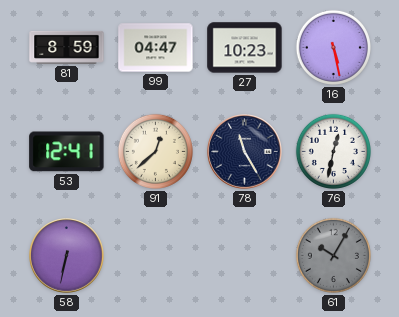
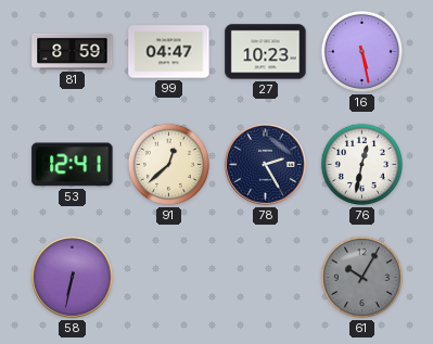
78: 11:25 -> 2:25
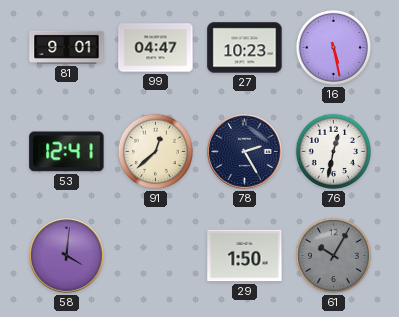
81: 8:59 -> 9:01
58: 6:32 -> 4:01
29: none -> 1:50
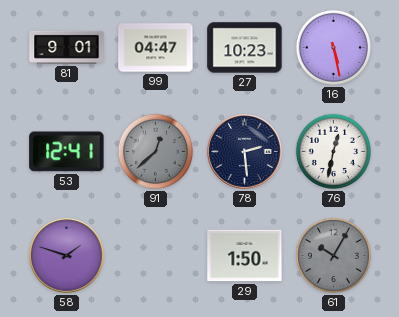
91 dial: cream -> grey
78: 2:25 -> 2:29
58: 4:01 -> 1:48
